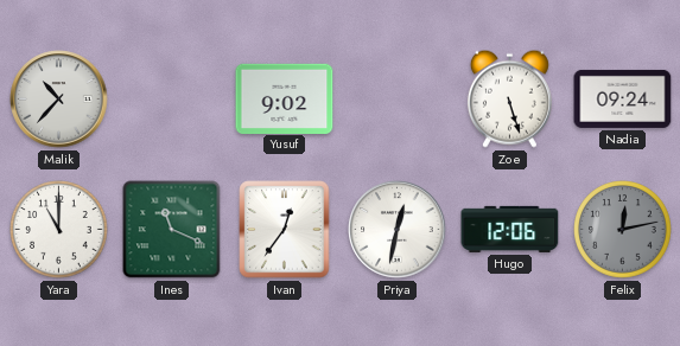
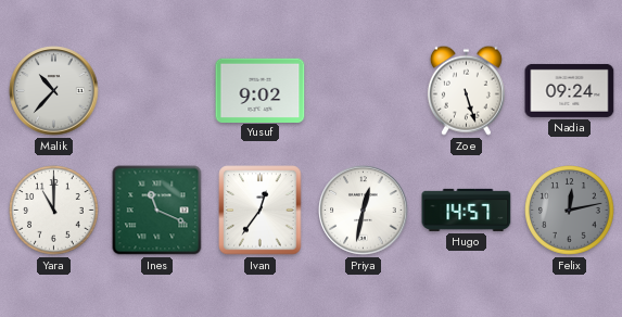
Hugo: 12:06 -> 14:57
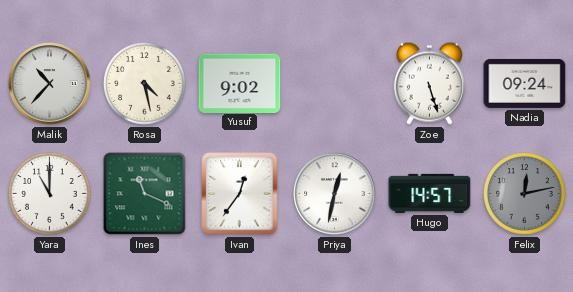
Rosa: none -> 4:28
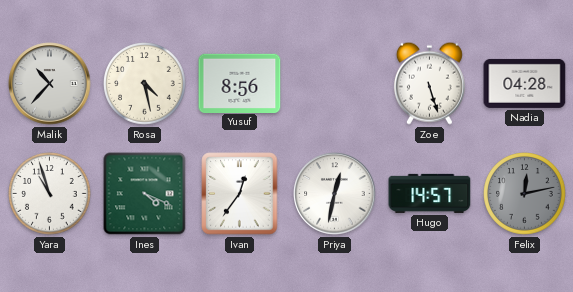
Yusuf: 9:02 -> 8:56
Nadia: 09:24 -> 04:28
Yara: 11:00 -> 10:57
Ines: 11:19 -> 4:19
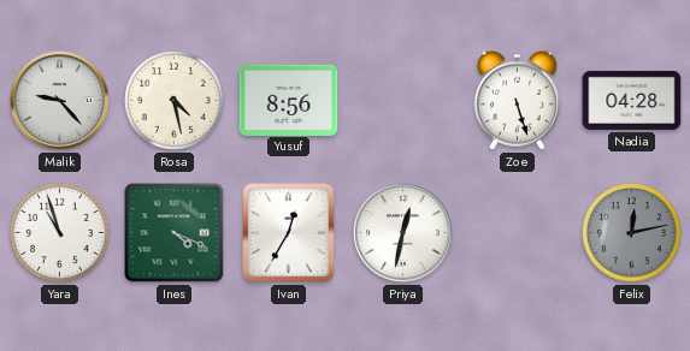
Malik: 10:37 -> 9:23
Ivan: 12:36 -> 12:35
Hugo: 14:57 -> none
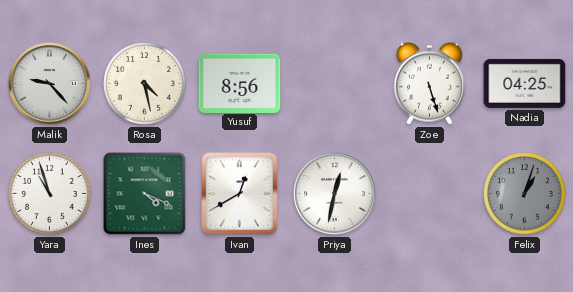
Nadia: 04:28 -> 04:25
Ivan: 12:35 -> 12:40
Felix: 12:13 -> 1:03
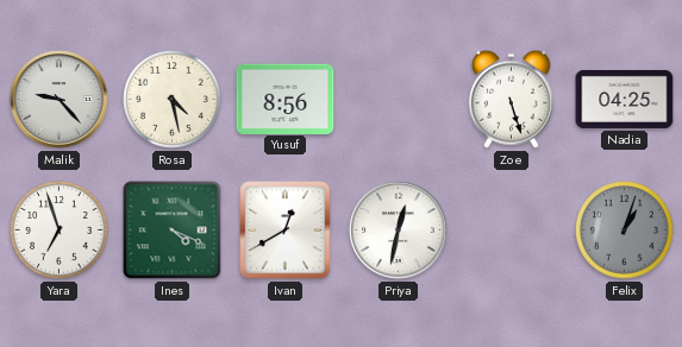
Yara: 10:57 -> 6:57
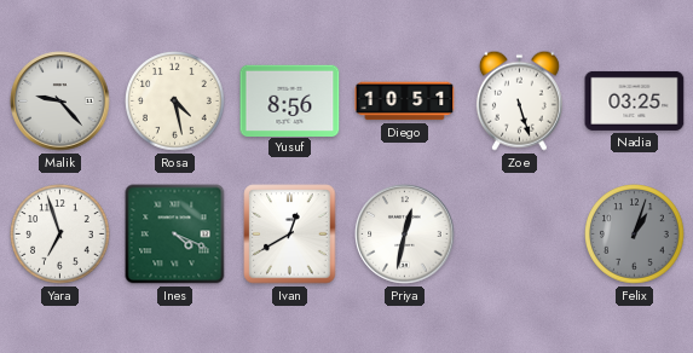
Diego: none -> 10:51
Nadia: 04:25 -> 03:25
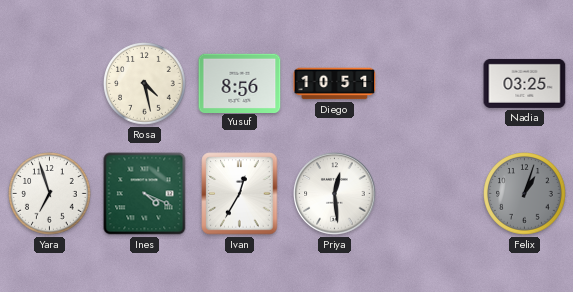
Malik: 9:23 -> none
Zoe: 5:27 -> none
Ivan: 12:40 -> 12:35
Priya: 12:32 -> 12:29
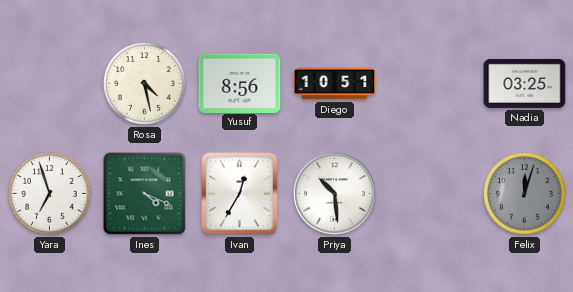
Priya: 12:29 -> 10:29
Felix: 1:03 -> 12:03
